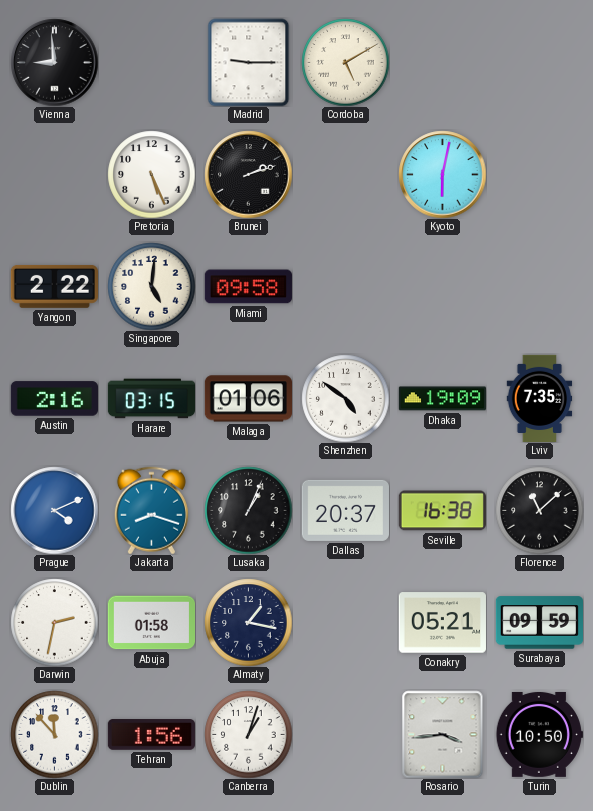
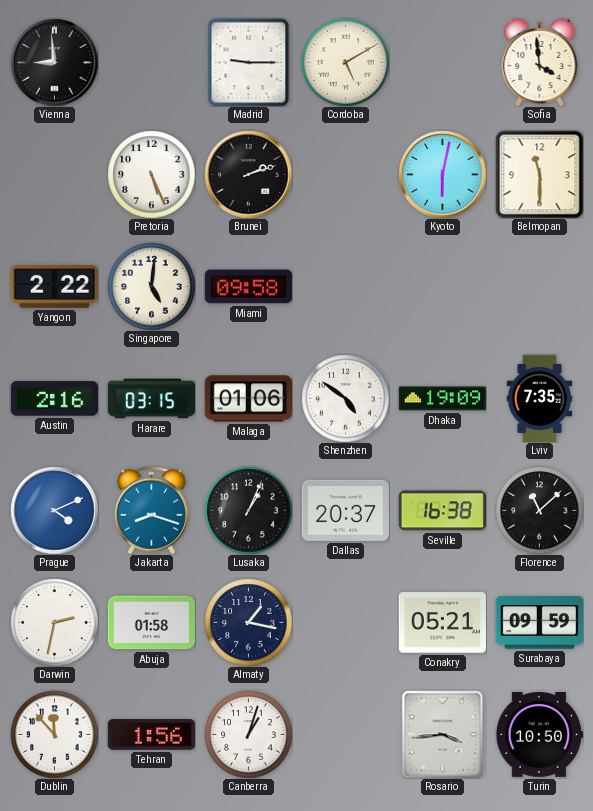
Sofia: none -> 3:59
Belmopan: none -> 11:30
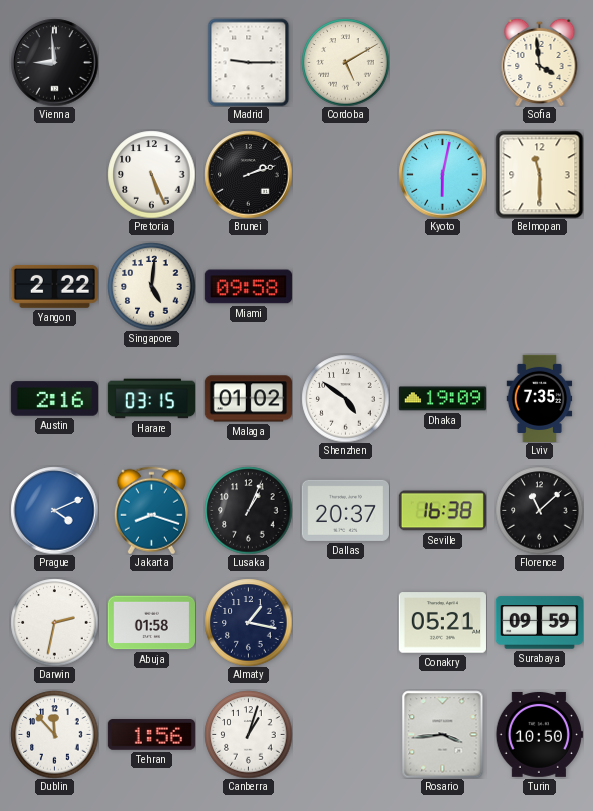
Malaga: 01:06 -> 01:02
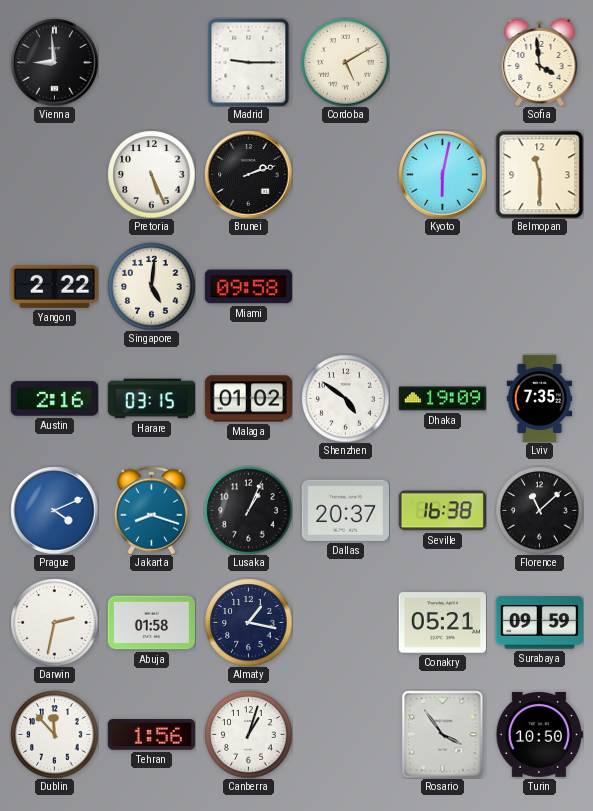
Rosario: 3:44 -> 3:54
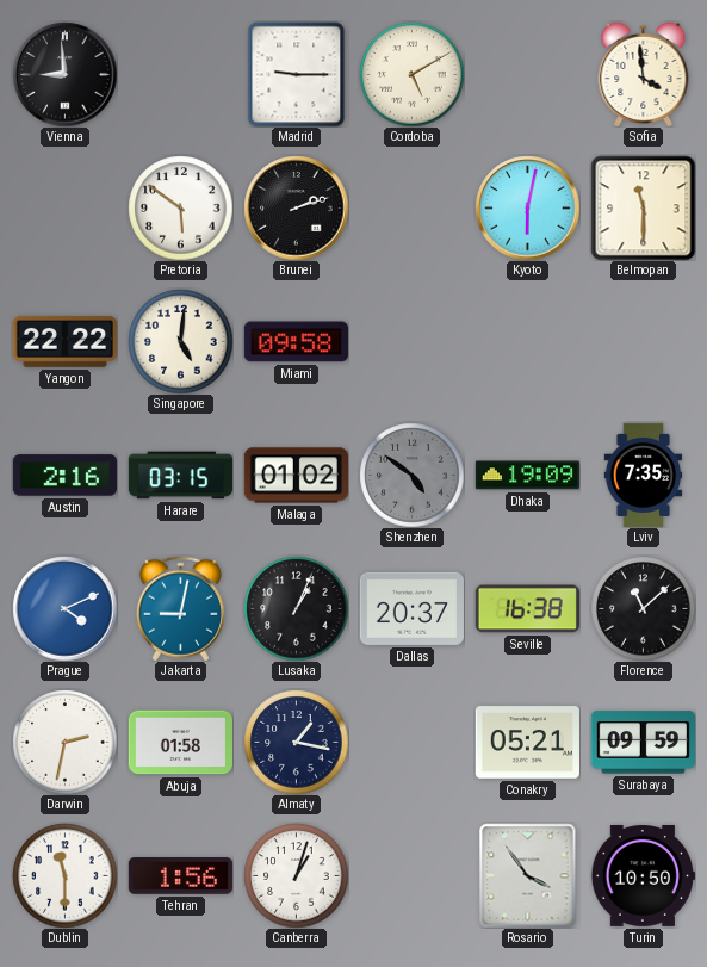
Pretoria: 5:26 -> 5:51
Yangon: 2:22 -> 22:22
Shenzhen dial: white -> grey
Jakarta: 8:18 -> 9:02
Dublin: 11:53 -> 11:30
